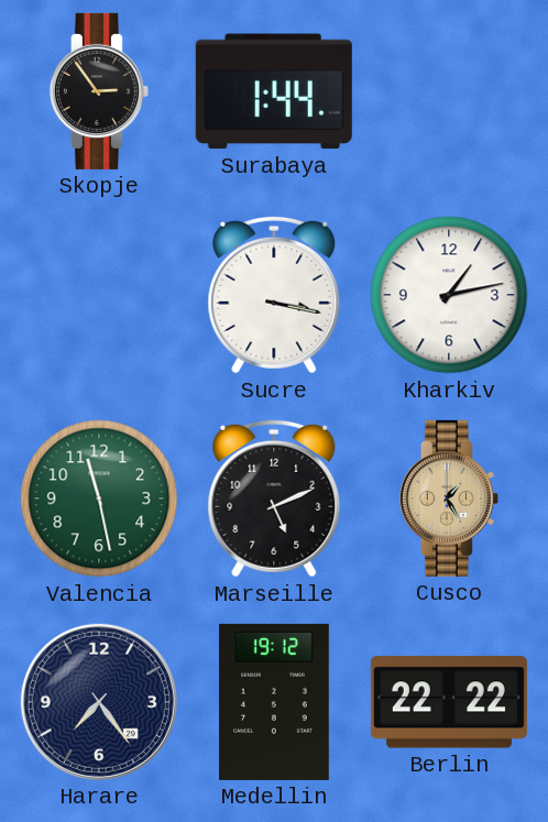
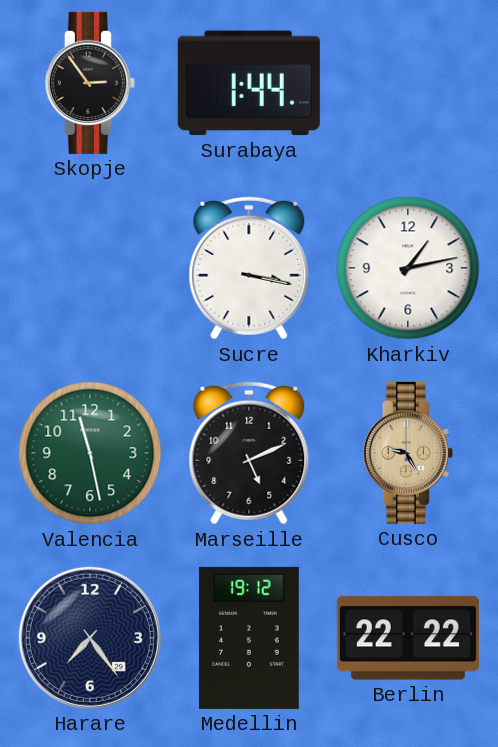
Cusco: 1:25 -> 9:25
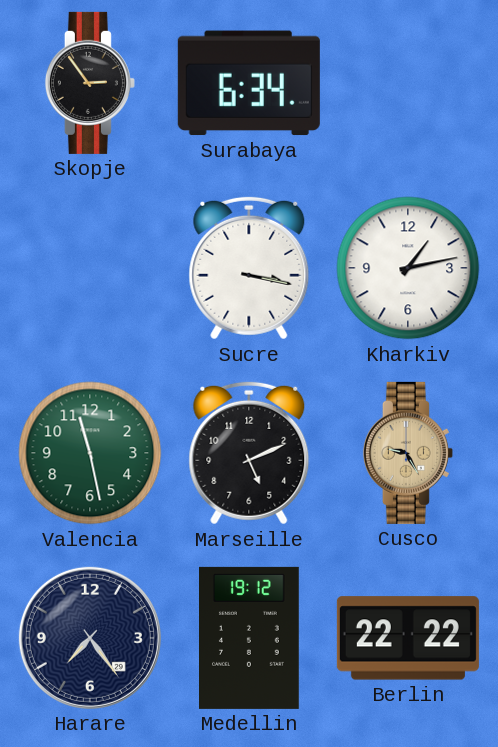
Surabaya: 1:44 -> 6:34
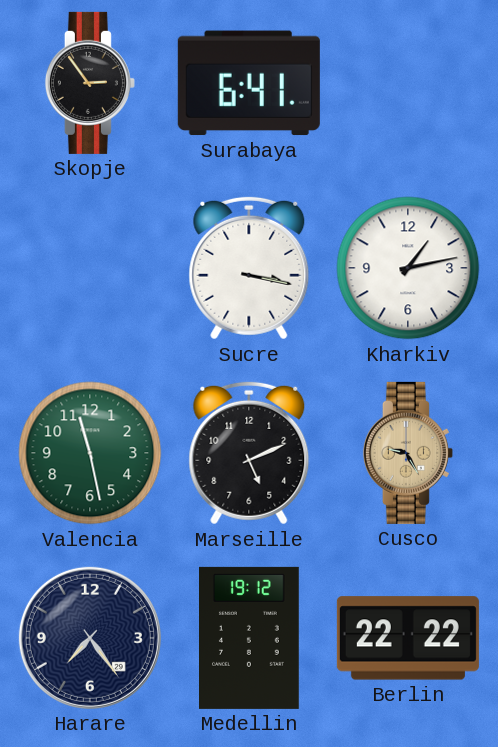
Surabaya: 6:34 -> 6:41
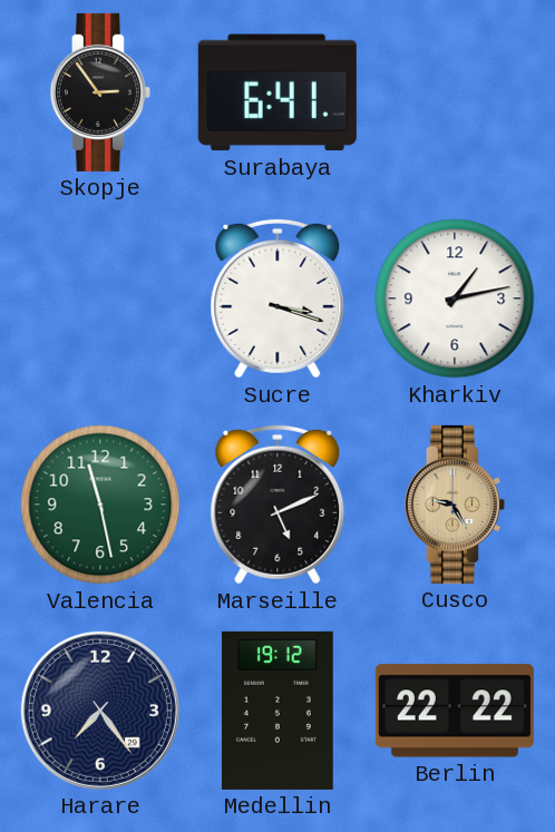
Sucre: 3:17 -> 3:18
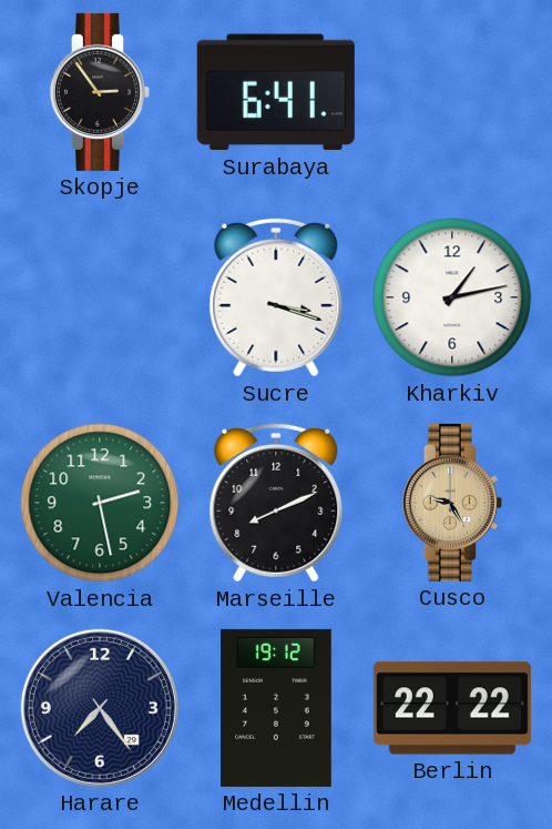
Valencia: 11:28 -> 2:28
Marseille: 5:11 -> 8:11
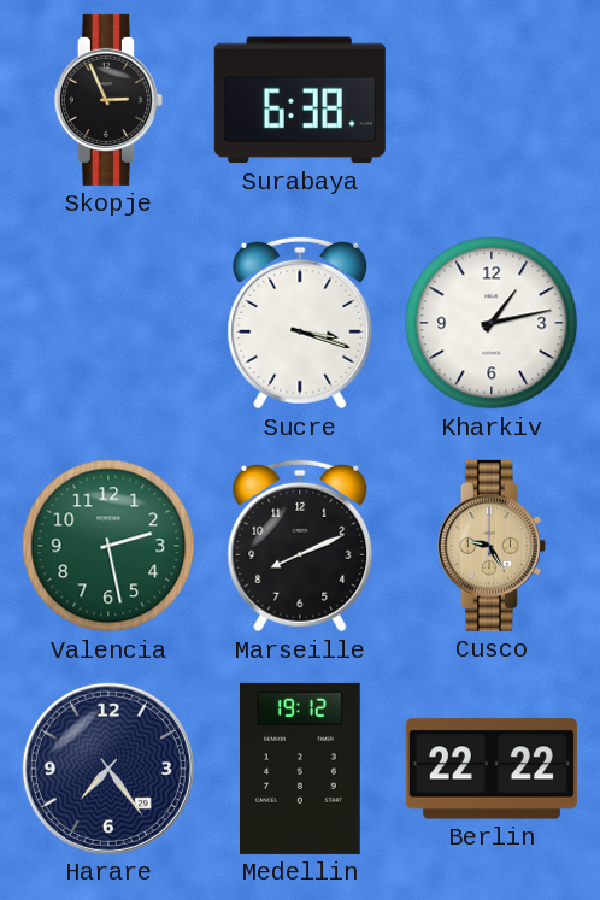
Skopje: 2:54 -> 2:56
Surabaya: 6:41 -> 6:38
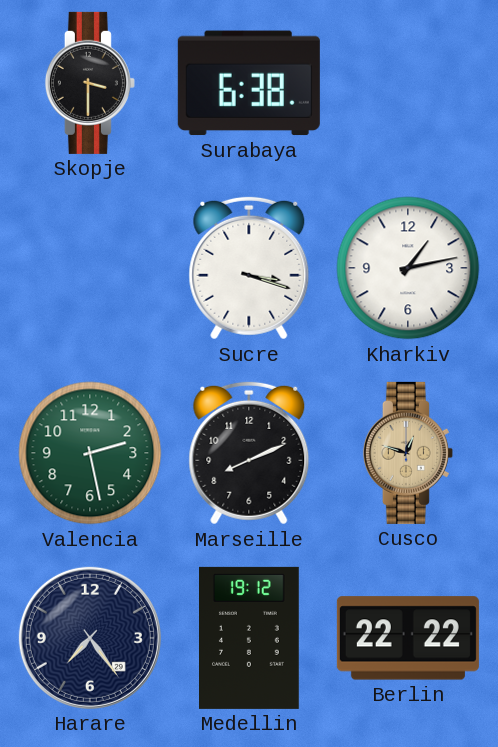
Skopje: 2:56 -> 3:30
Cusco: 9:25 -> 12:48
